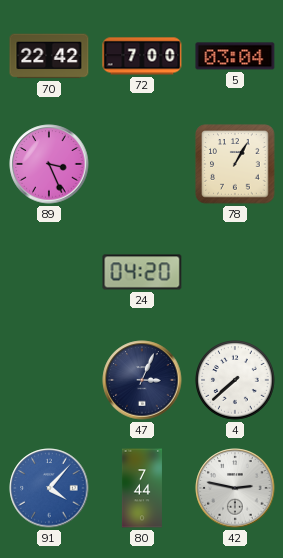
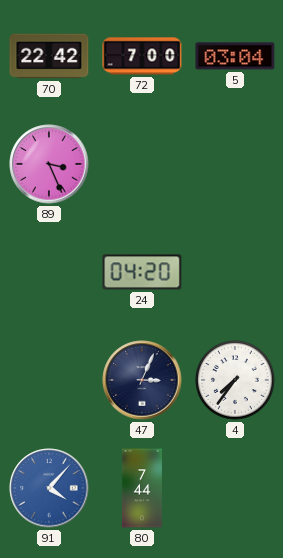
78: 1:05 -> none
4: 7:38 -> 7:36
42: 2:47 -> none
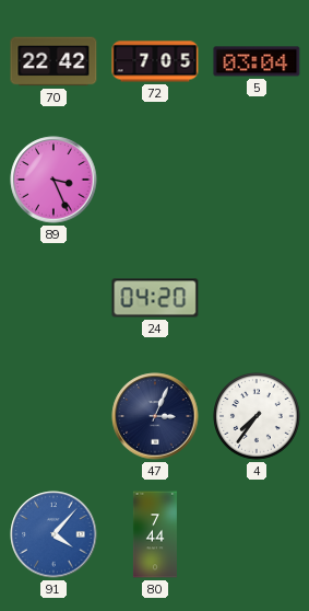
72: 7:00 -> 7:05
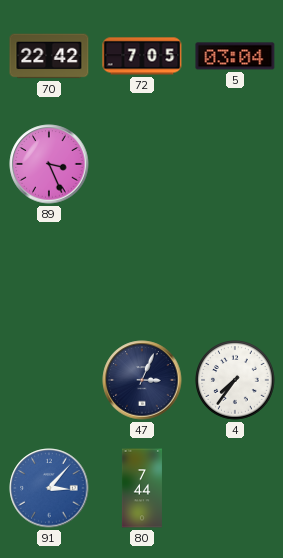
24: 04:20 -> none
91: 4:07 -> 3:07
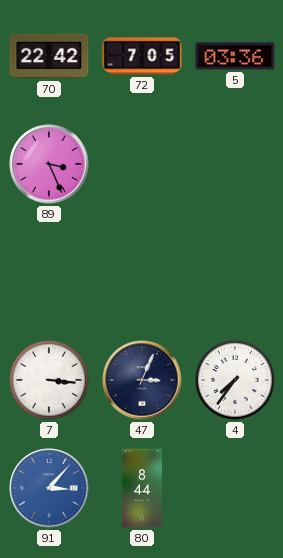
5: 03:04 -> 03:36
7: none -> 3:16
80: 7:44 -> 8:44
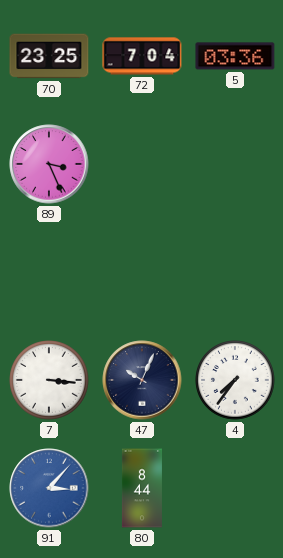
70: 22:42 -> 23:25
72: 7:05 -> 7:04
47: 3:04 -> 10:04
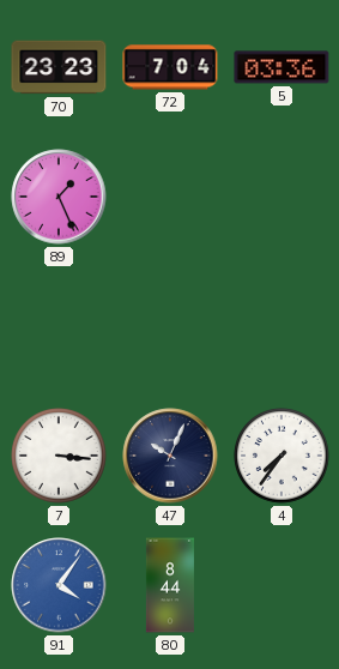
70: 23:25 -> 23:23
89: 3:26 -> 1:26
91: 3:07 -> 4:06
